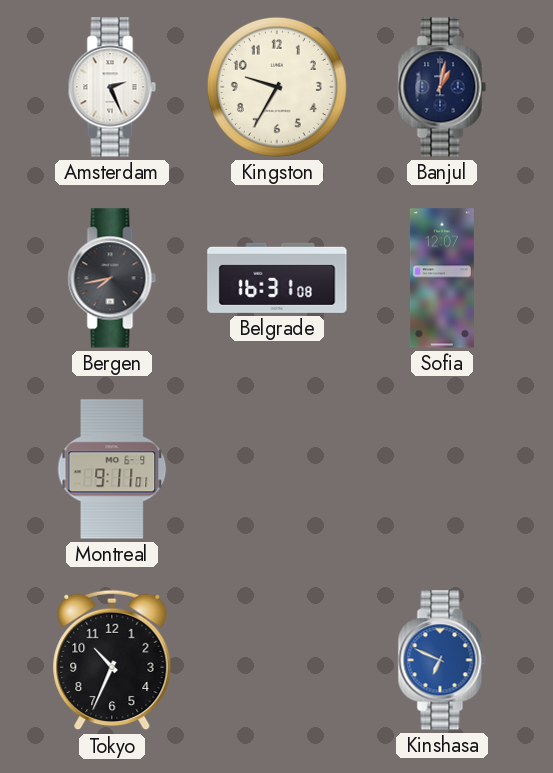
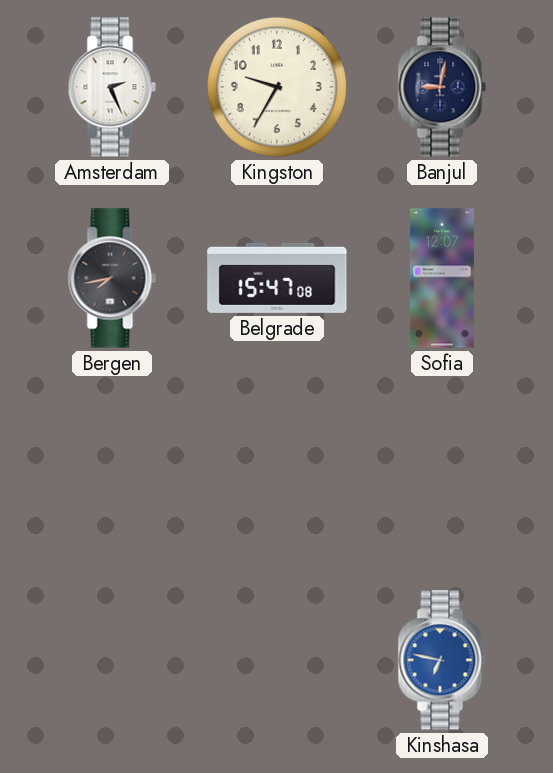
Banjul: 1:02 -> 9:02
Belgrade: 16:31 -> 15:47
Montreal: 9:11 -> none
Tokyo: 10:34 -> none
Kinshasa: 6:49 -> 6:47
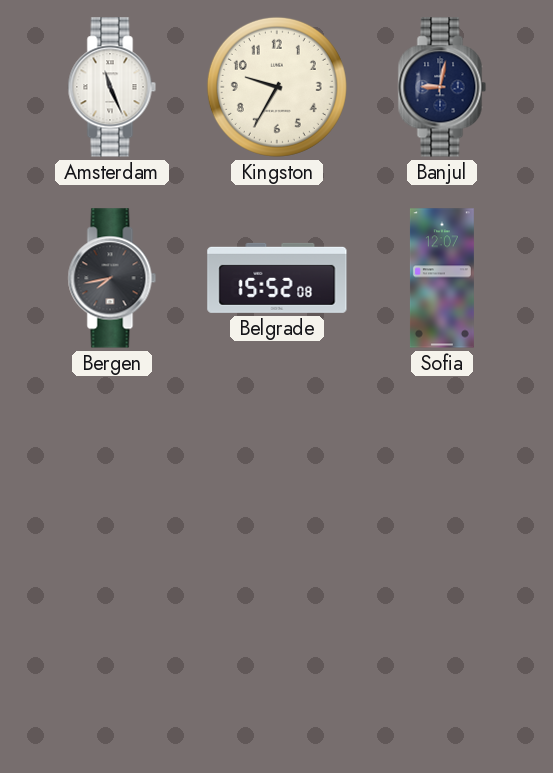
Amsterdam: 2:26 -> 11:26
Belgrade: 15:47 -> 15:52
Kinshasa: 6:47 -> none
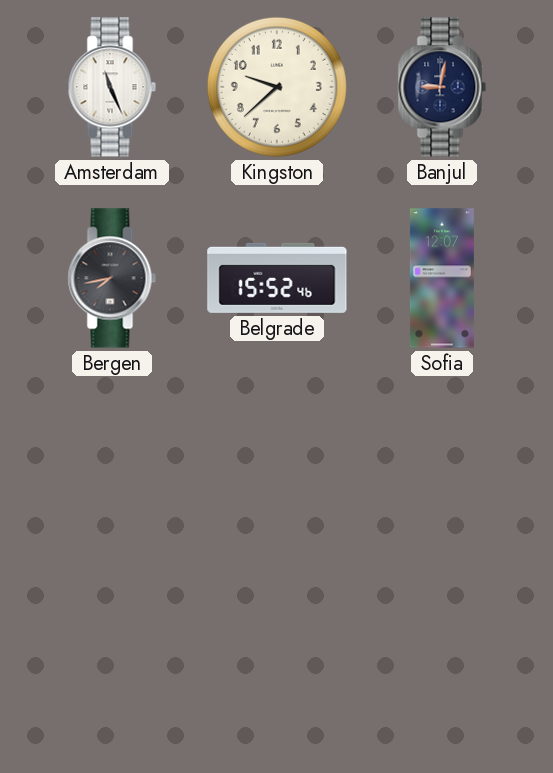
Kingston: 9:35 -> 9:38
Belgrade: 15:52:08 -> 15:52:46
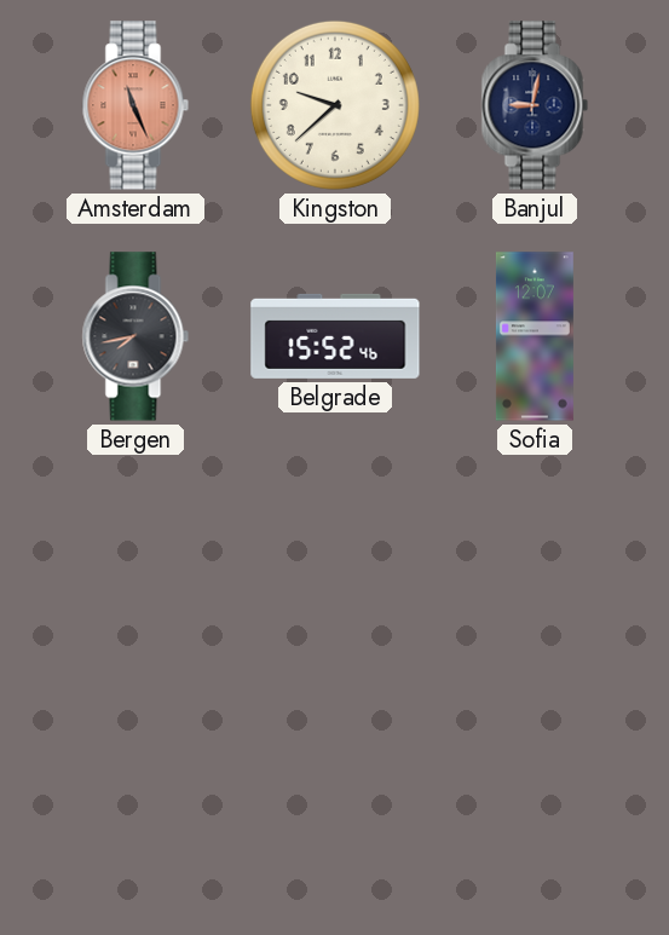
Amsterdam dial: white -> salmon
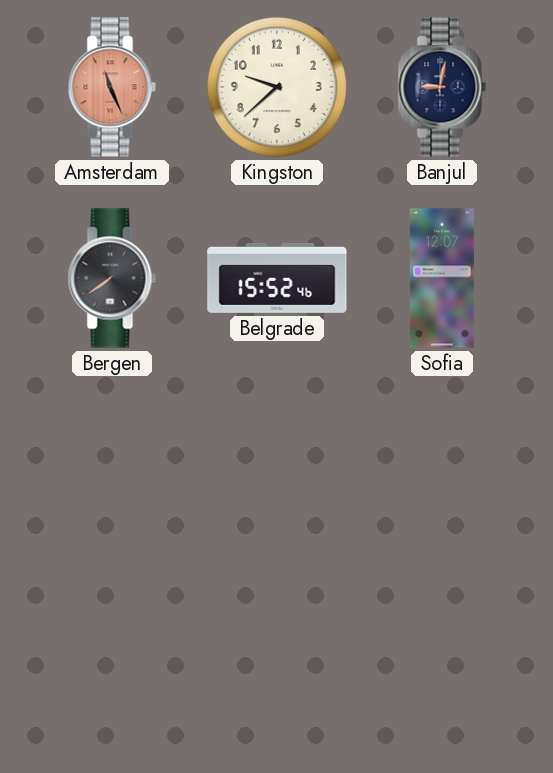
Bergen: 7:43 -> 7:39
